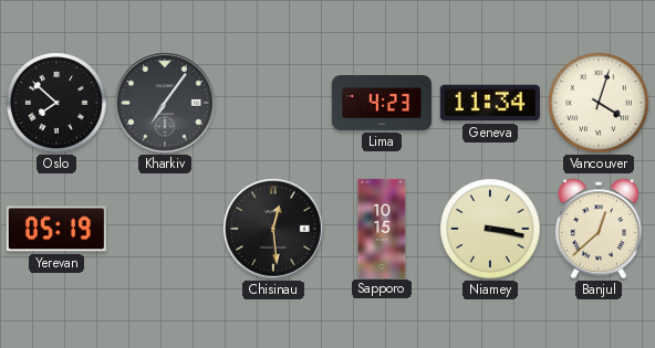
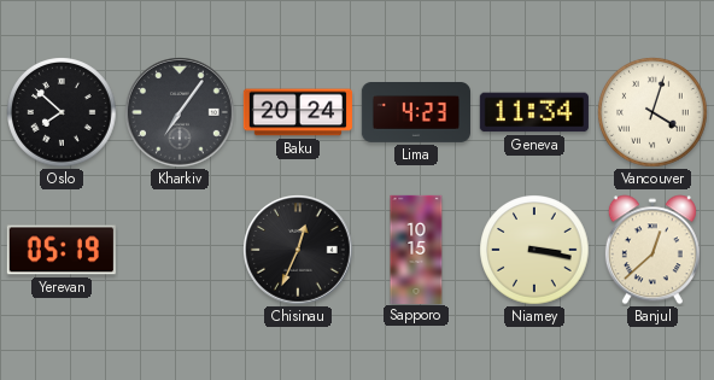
Baku: none -> 20:24
Chisinau: 12:29 -> 12:34
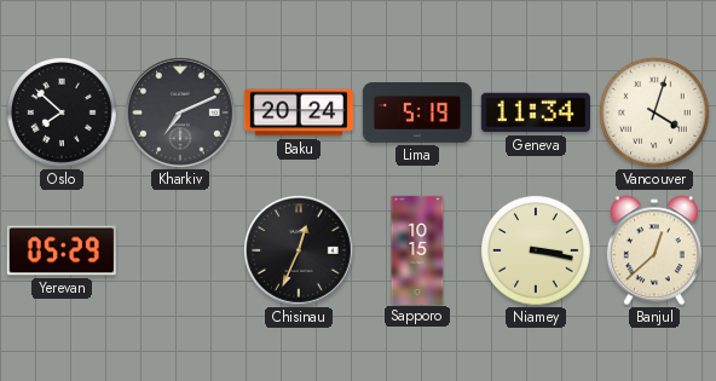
Kharkiv: 7:06 -> 7:11
Lima: 4:23 -> 5:19
Yerevan: 05:19 -> 05:29
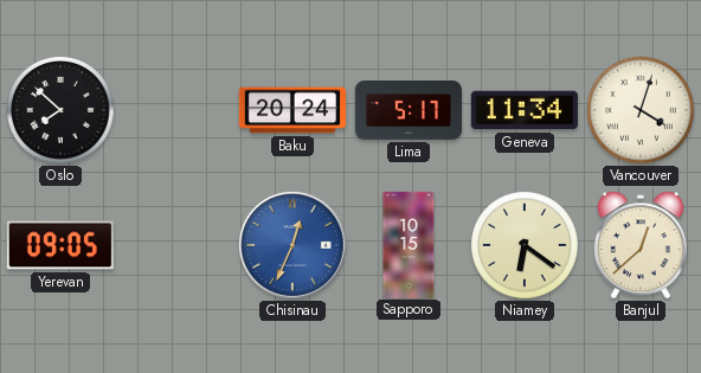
Kharkiv: 7:11 -> none
Lima: 5:19 -> 5:17
Yerevan: 05:29 -> 09:05
Chisinau dial: black -> blue
Niamey: 3:17 -> 6:21
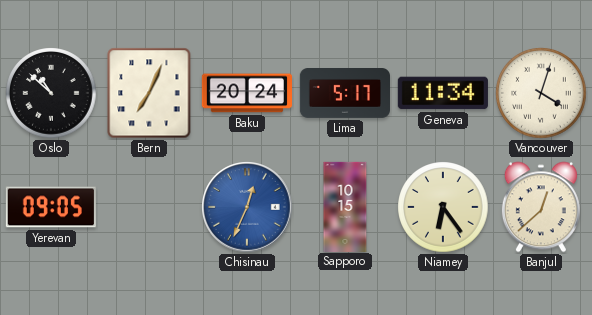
Oslo: 7:52 -> 10:52
Bern: none -> 7:04
Niamey: 6:21 -> 6:24
